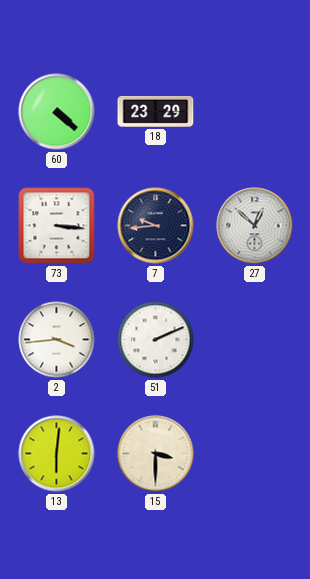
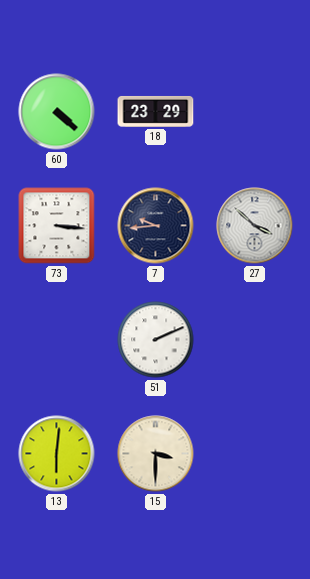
27: 12:52 -> 3:52
2: 3:44 -> none
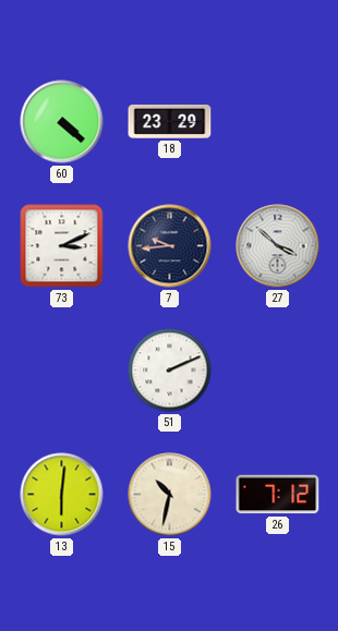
73: 3:16 -> 3:11
15: 3:30 -> 10:32
26: none -> 7:12
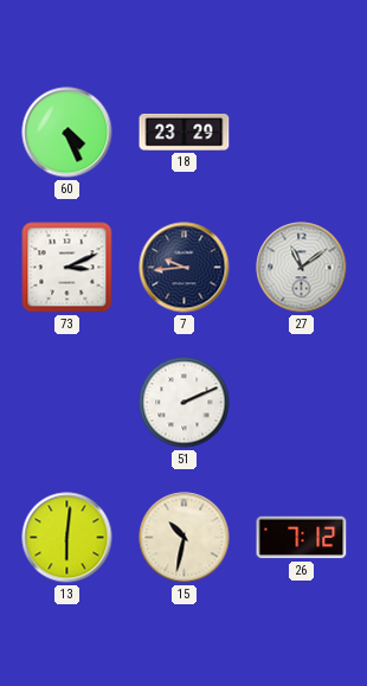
60: 4:22 -> 4:26
27: 3:52 -> 11:09
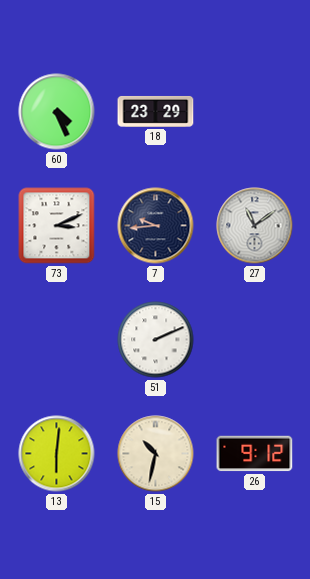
26: 7:12 -> 9:12
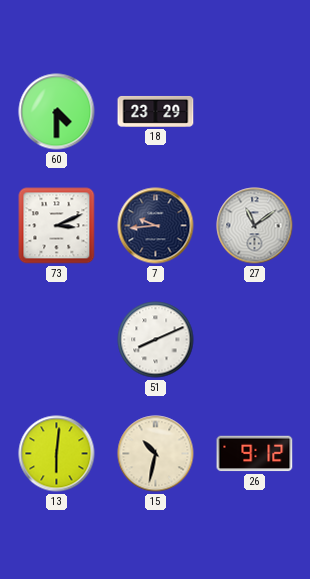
60: 4:26 -> 4:30
51: 2:11 -> 8:11
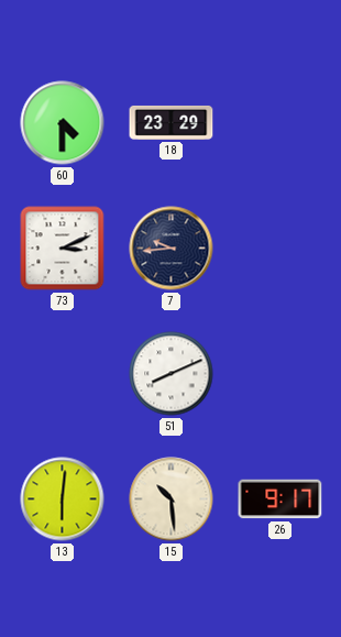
27: 11:09 -> none
15: 10:32 -> 10:29
26: 9:12 -> 9:17
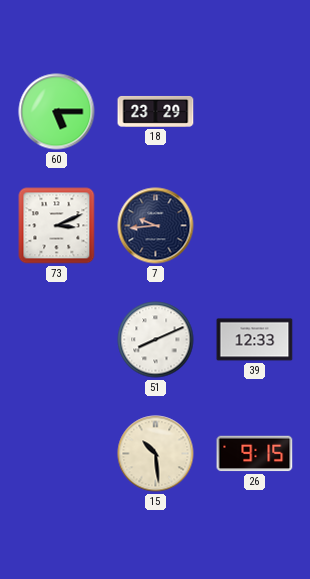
60: 4:30 -> 5:15
39: none -> 12:33
13: 6:01 -> none
26: 9:17 -> 9:15
